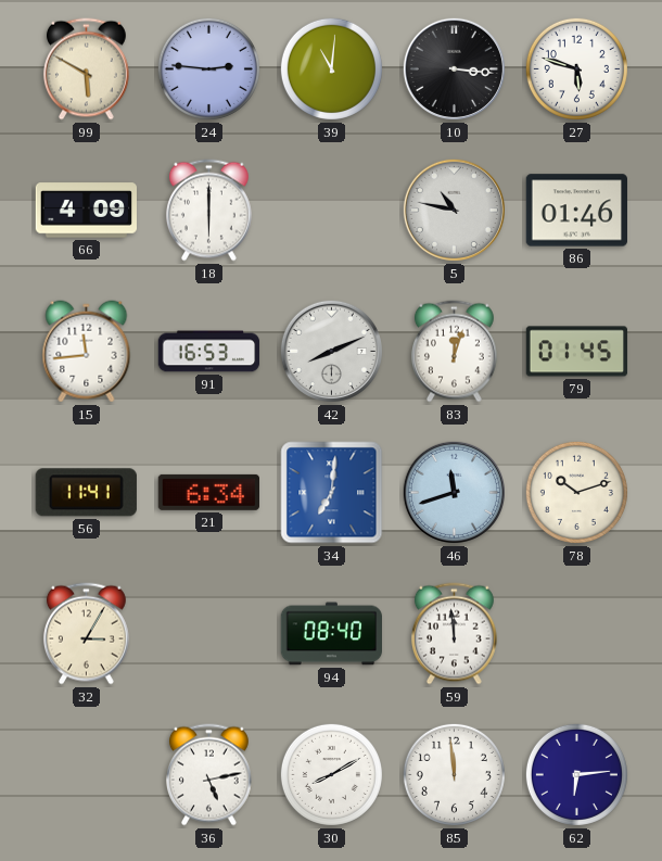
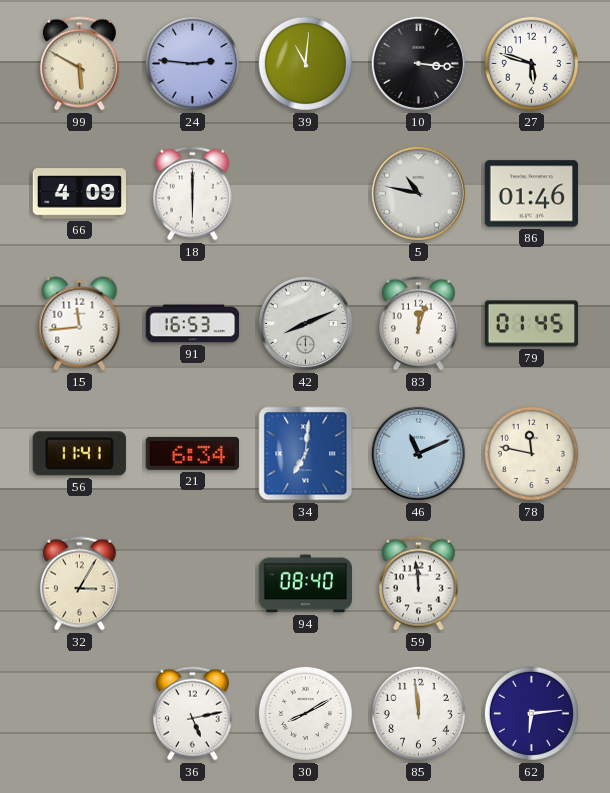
46: 11:42 -> 11:11
78: 10:12 -> 11:47
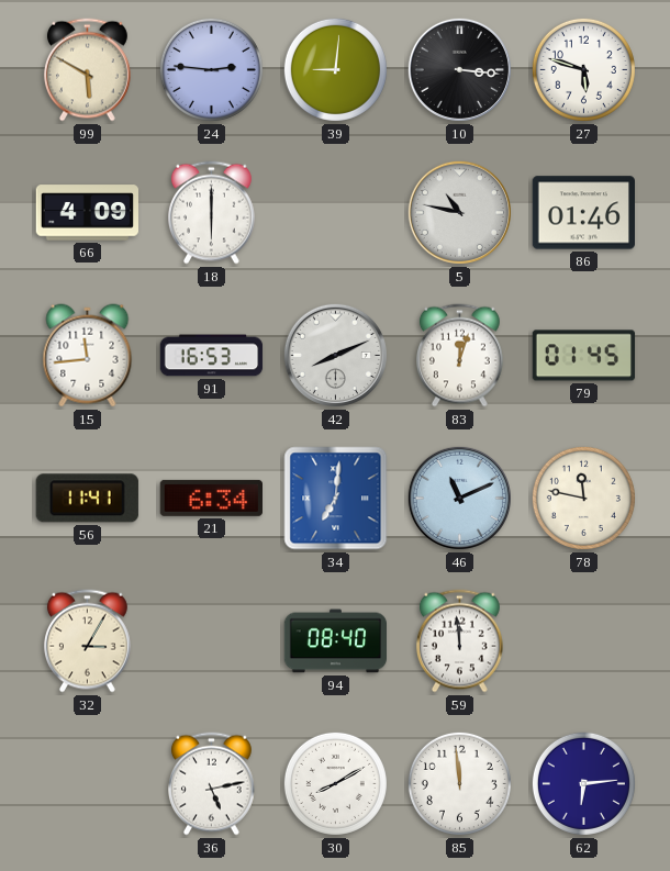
39: 11:01 -> 9:01
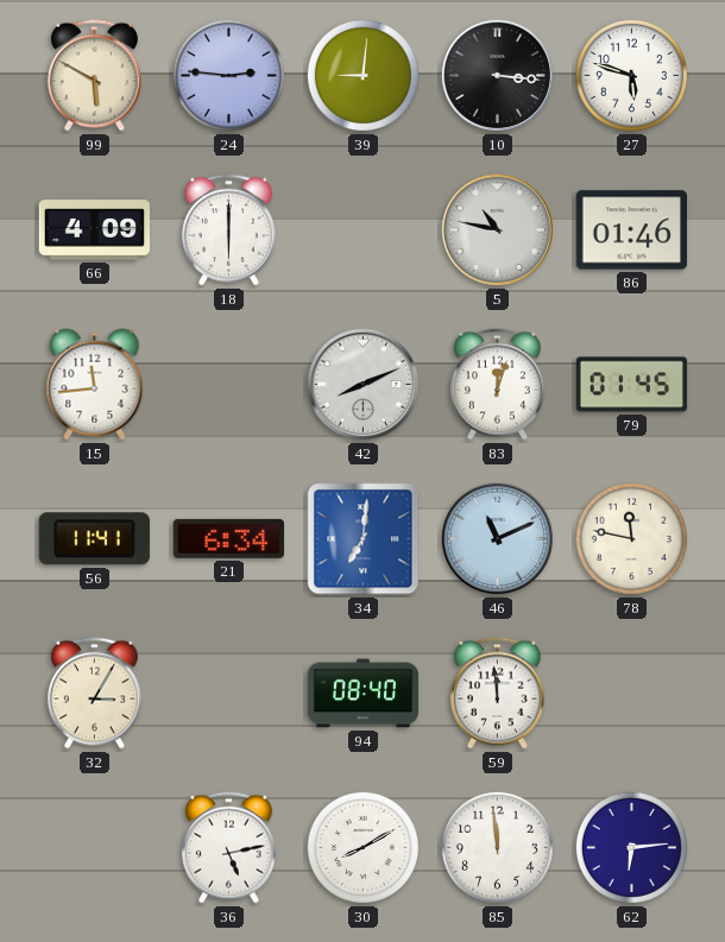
91: 16:53 -> none
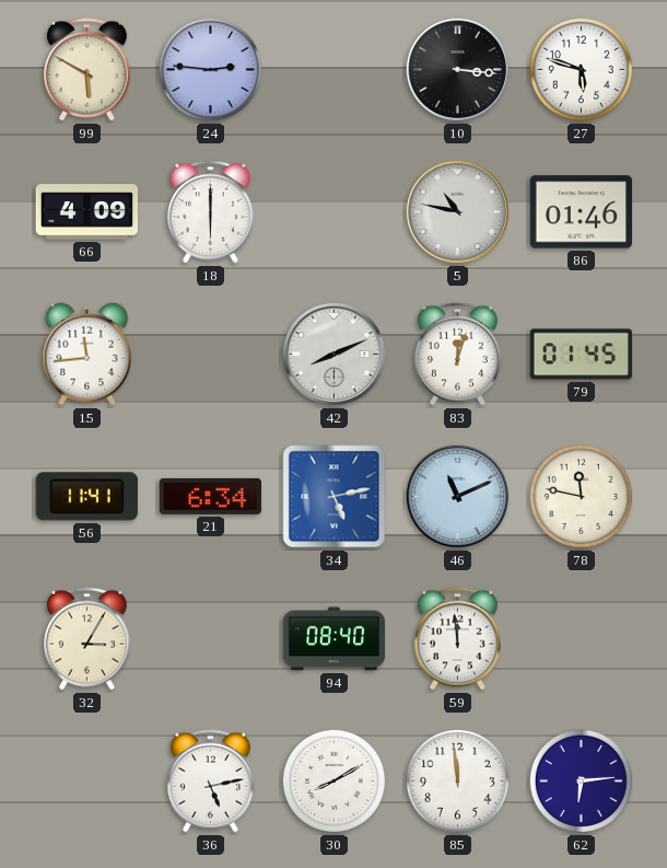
39: 9:01 -> none
34: 7:01 -> 5:13
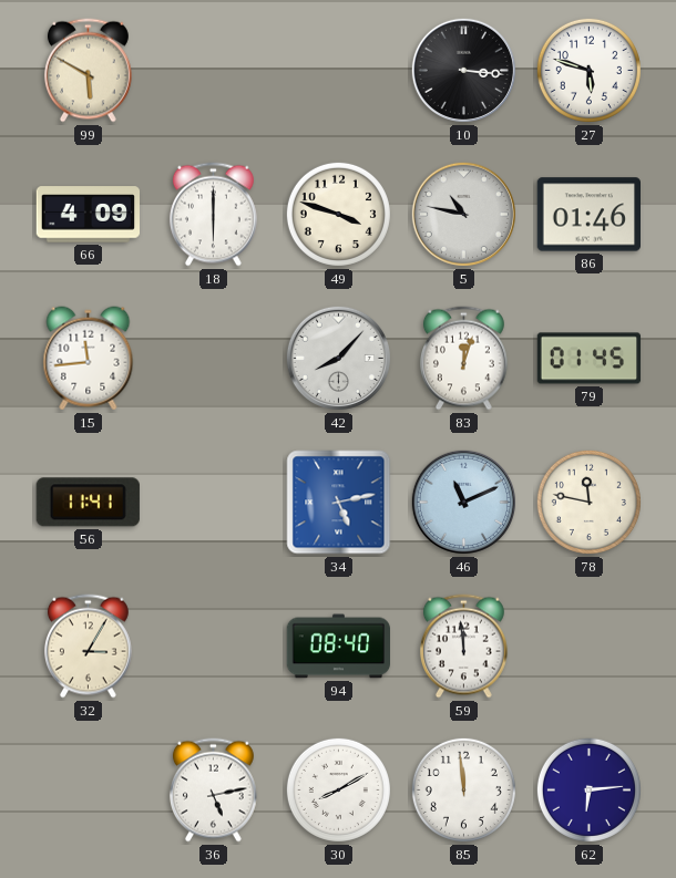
24: 2:46 -> none
49: none -> 3:48
42: 8:11 -> 8:07
21: 6:34 -> none
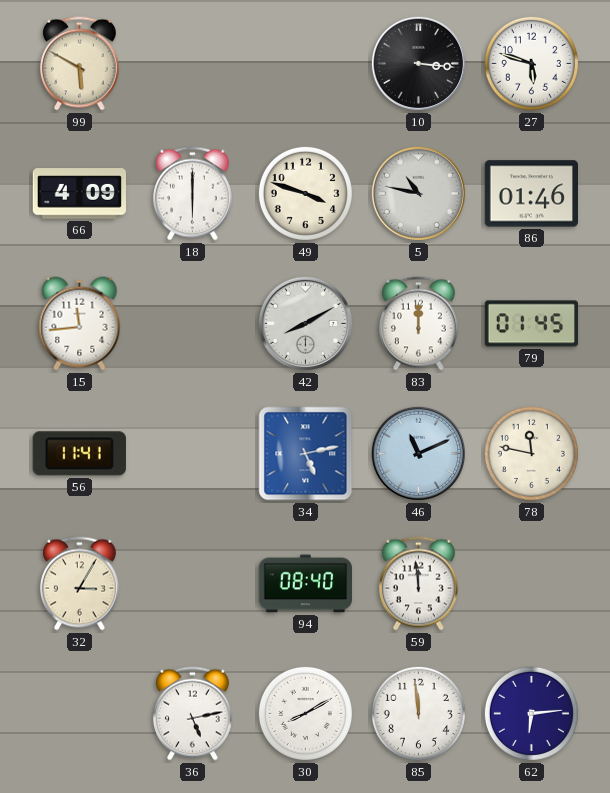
42: 8:07 -> 8:10
83: 12:03 -> 12:00
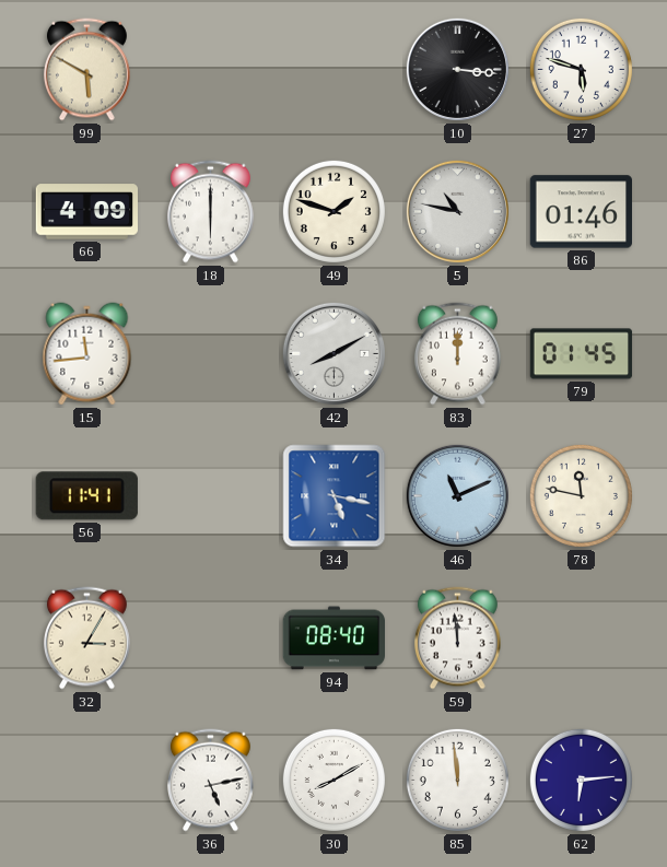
49: 3:48 -> 1:48
34: 5:13 -> 5:17
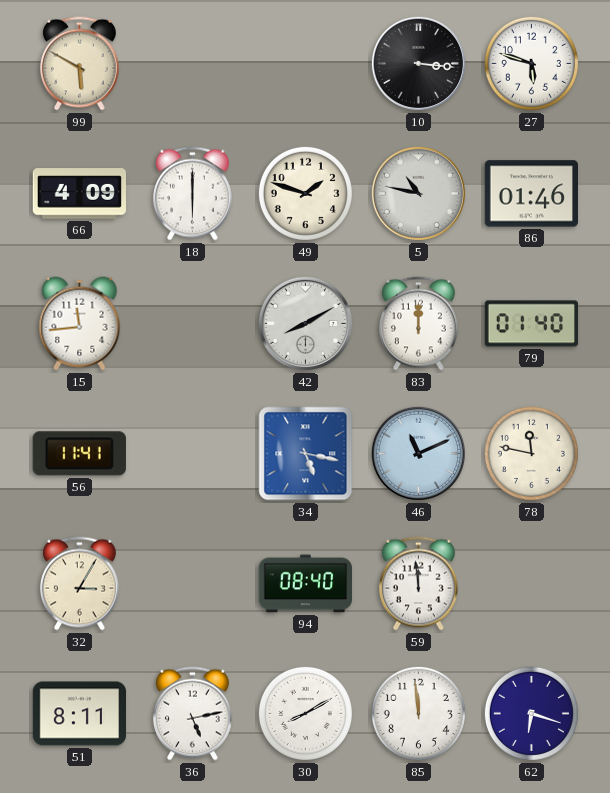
79: 01:45 -> 01:40
51: none -> 8:11
62: 6:14 -> 6:18
